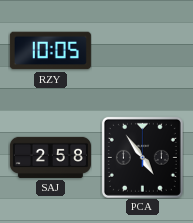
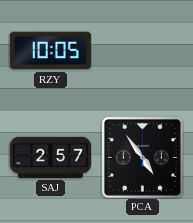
SAJ: 2:58 -> 2:57
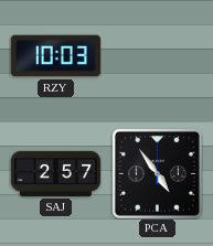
RZY: 10:05 -> 10:03
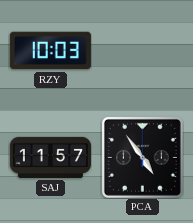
SAJ: 2:57 -> 11:57
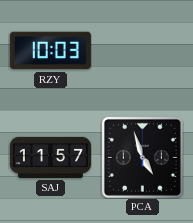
PCA: 4:54 -> 4:57
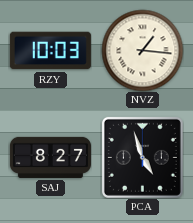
NVZ: none -> 1:16
SAJ: 11:57 -> 8:27
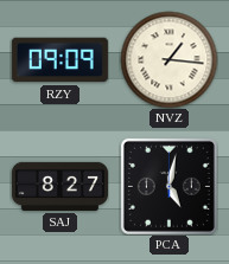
RZY: 10:03 -> 09:09
PCA: 4:57 -> 5:02
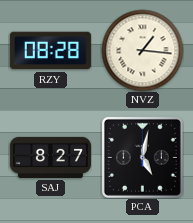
RZY: 09:09 -> 08:28
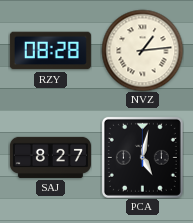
NVZ: 1:16 -> 1:14
